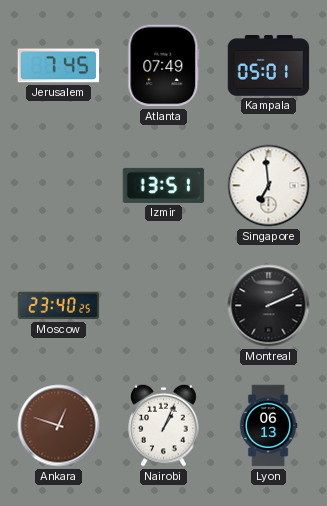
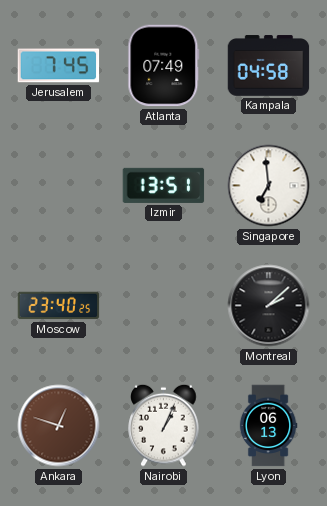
Kampala: 05:01 -> 04:58
Montreal: 2:11 -> 2:08
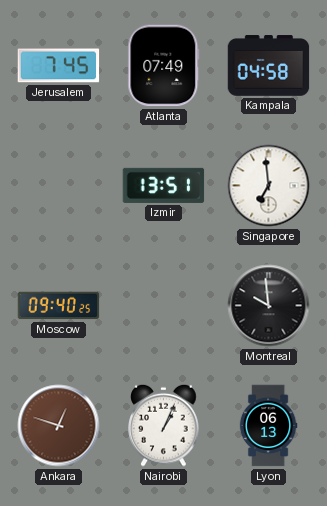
Moscow: 23:40 -> 09:40
Montreal: 2:08 -> 9:59
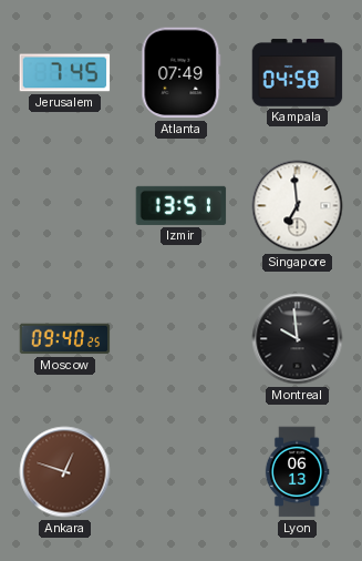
Nairobi: 1:04 -> none
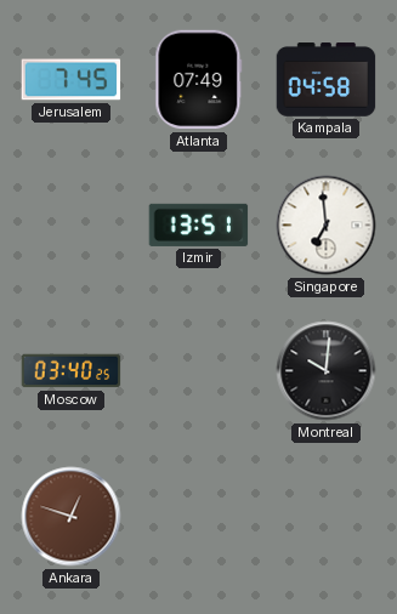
Moscow: 09:40 -> 03:40
Montreal: 9:59 -> 10:01
Lyon: 06:13 -> none
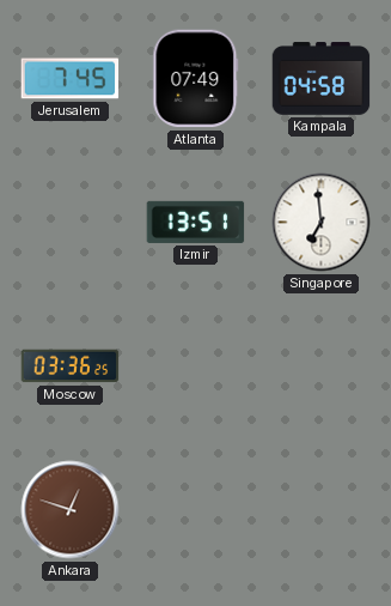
Moscow: 03:40 -> 03:36
Montreal: 10:01 -> none
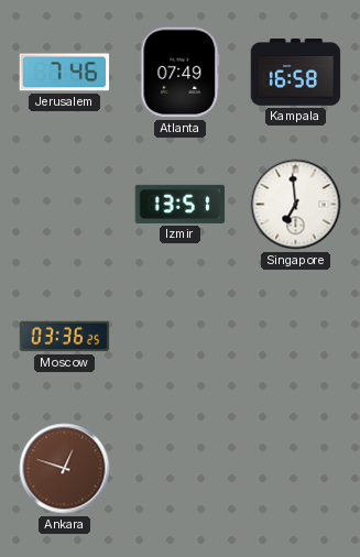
Jerusalem: 7:45 -> 7:46
Kampala: 04:58 -> 16:58
